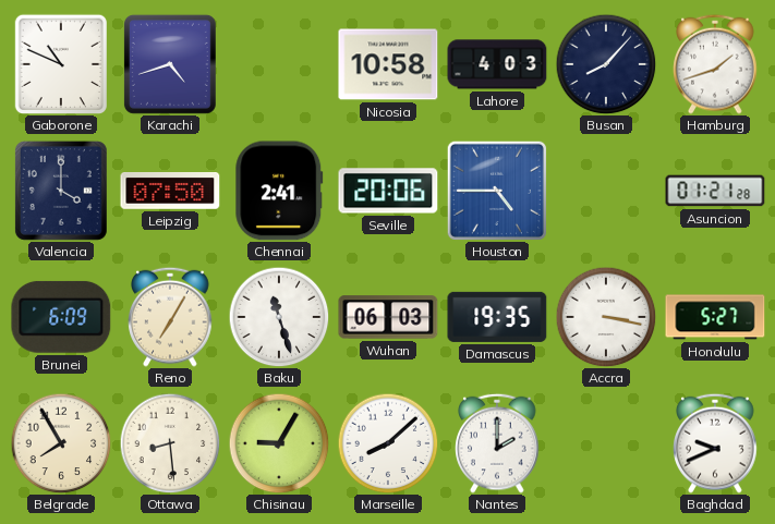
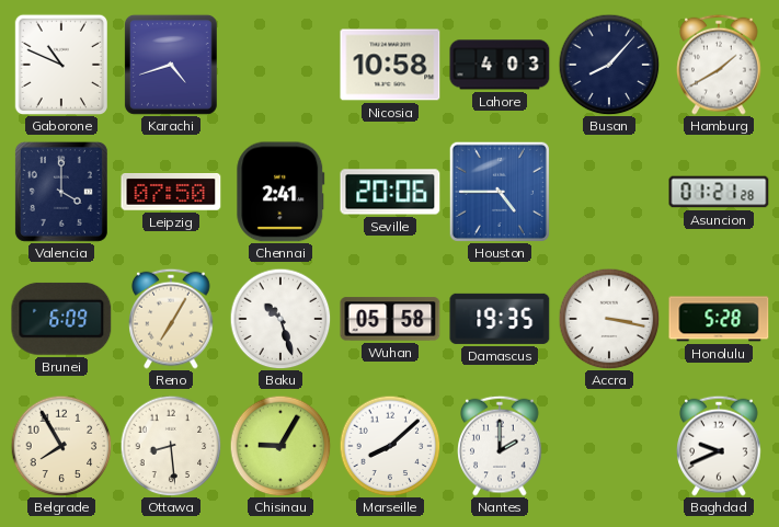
Hamburg: 1:42 -> 1:40
Baku: 11:27 -> 10:27
Wuhan: 06:03 -> 05:58
Honolulu: 5:27 -> 5:28
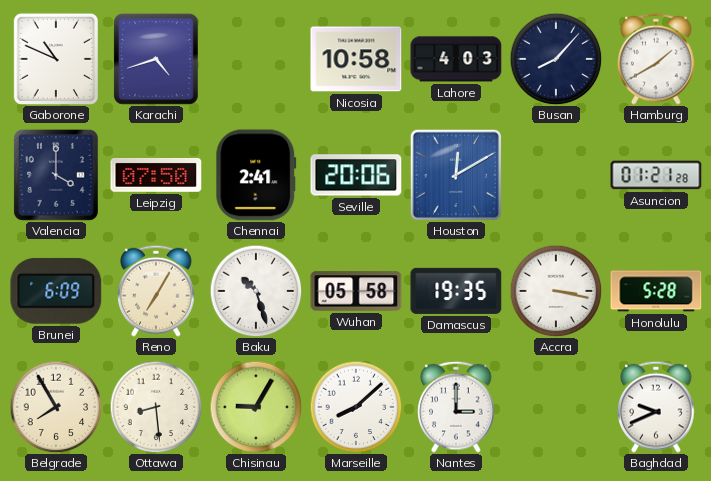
Houston: 4:45 -> 12:10
Nantes: 2:00 -> 3:00
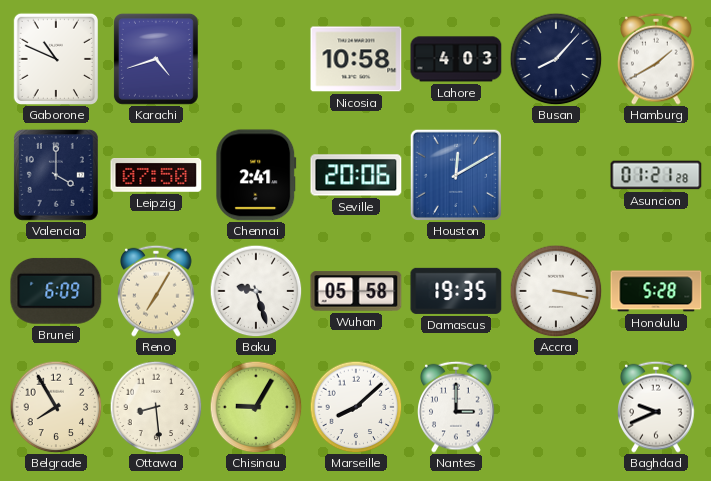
Baku: 10:27 -> 9:27
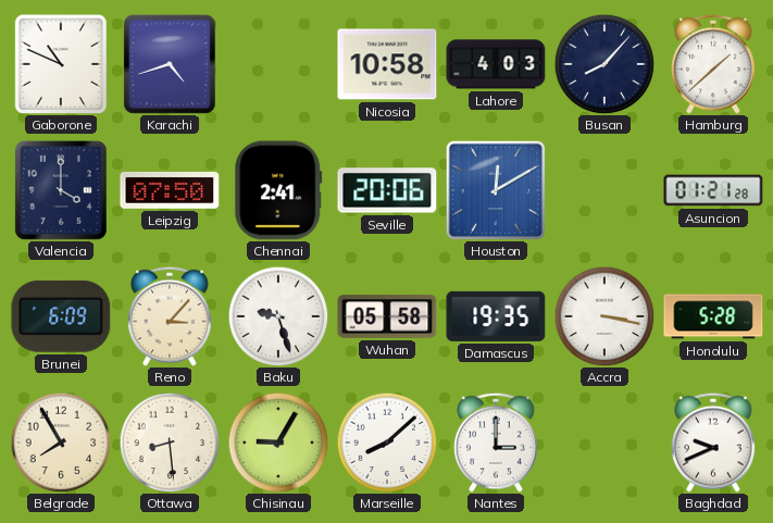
Hamburg: 1:40 -> 1:38
Reno: 7:05 -> 3:07
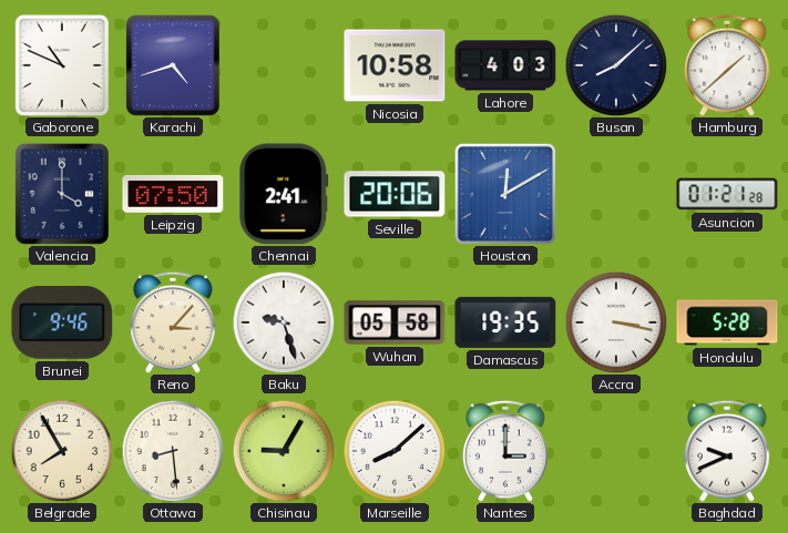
Busan: 8:07 -> 8:08
Brunei: 6:09 -> 9:46
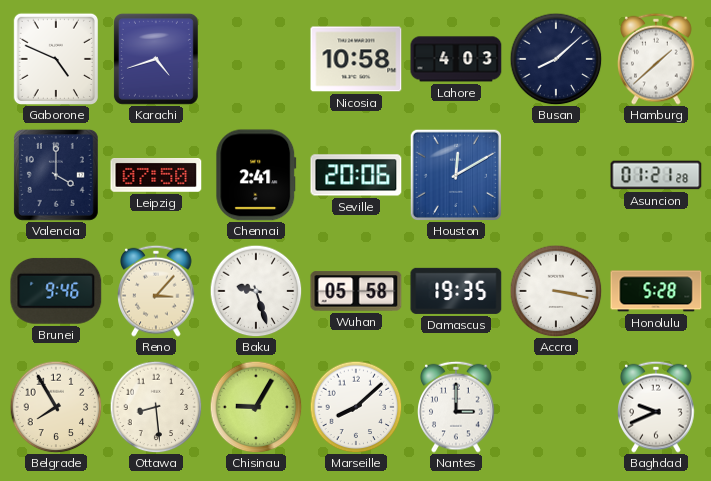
Gaborone: 10:49 -> 4:49
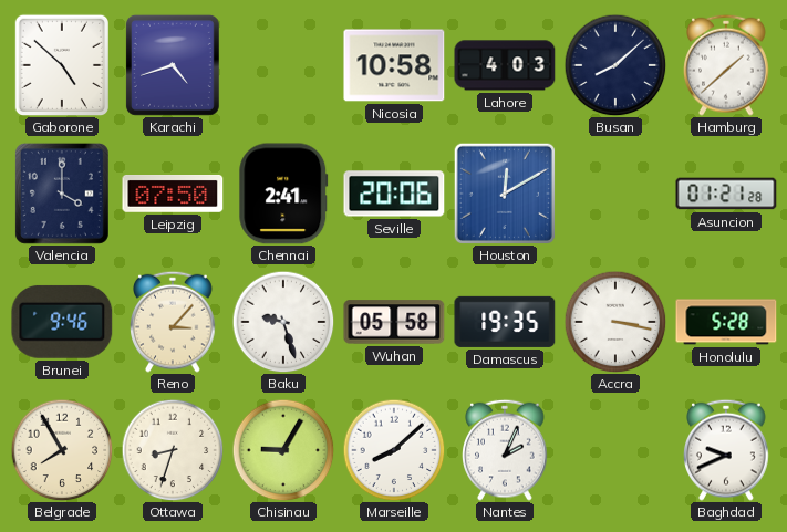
Gaborone: 4:49 -> 4:52
Ottawa: 8:29 -> 8:33
Nantes: 3:00 -> 2:04
